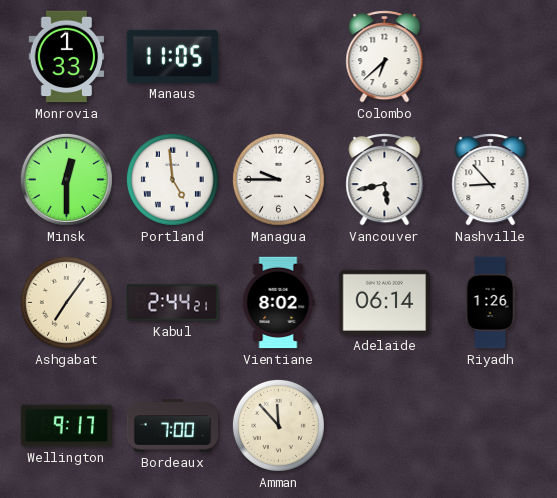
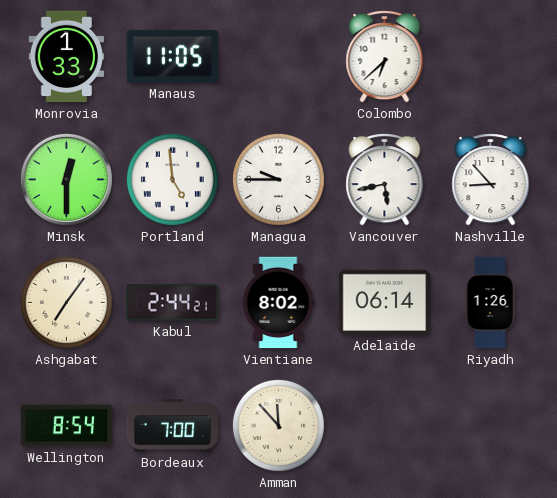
Wellington: 9:17 -> 8:54
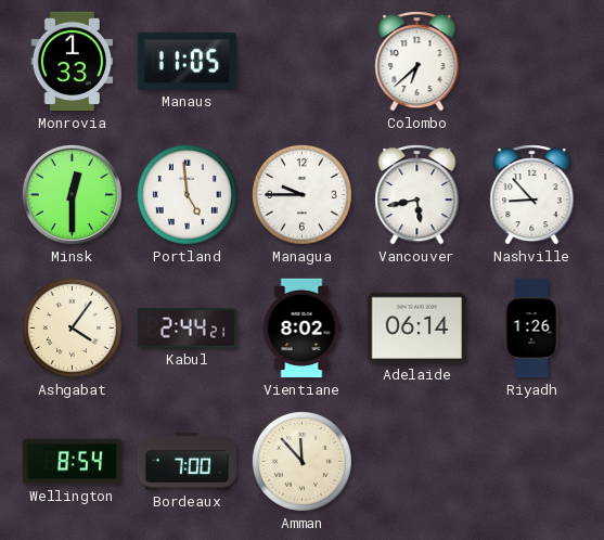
Ashgabat: 7:06 -> 4:06
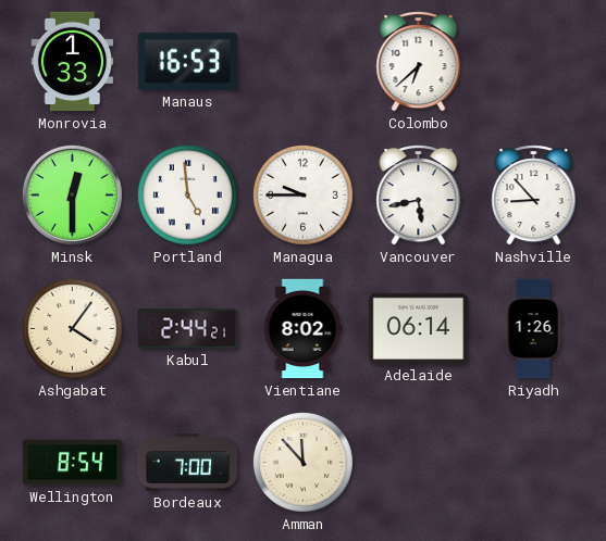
Manaus: 11:05 -> 16:53
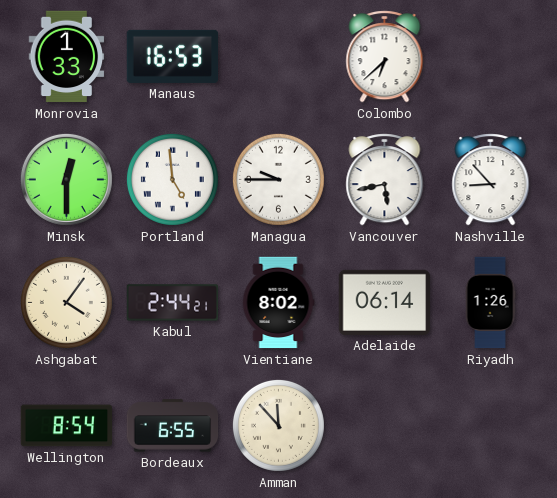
Bordeaux: 7:00 -> 6:55
